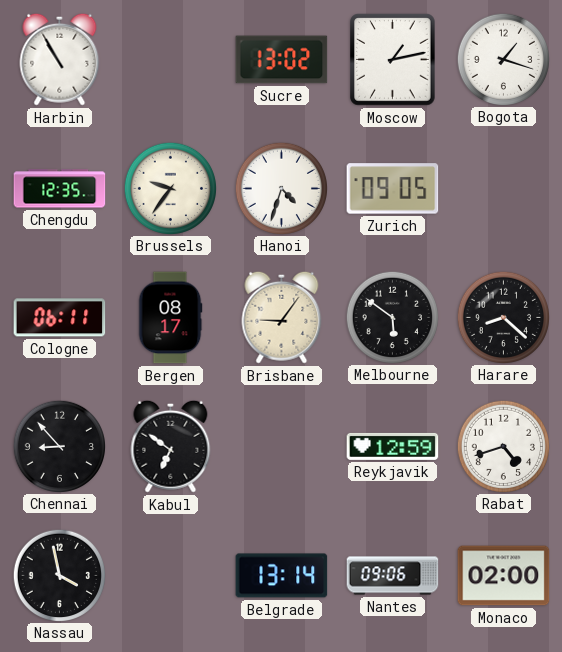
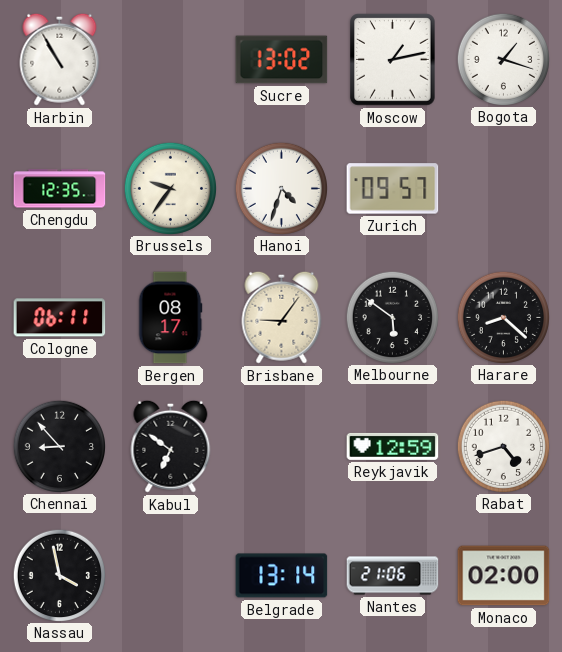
Zurich: 09:05 -> 09:57
Nantes: 09:06 -> 21:06
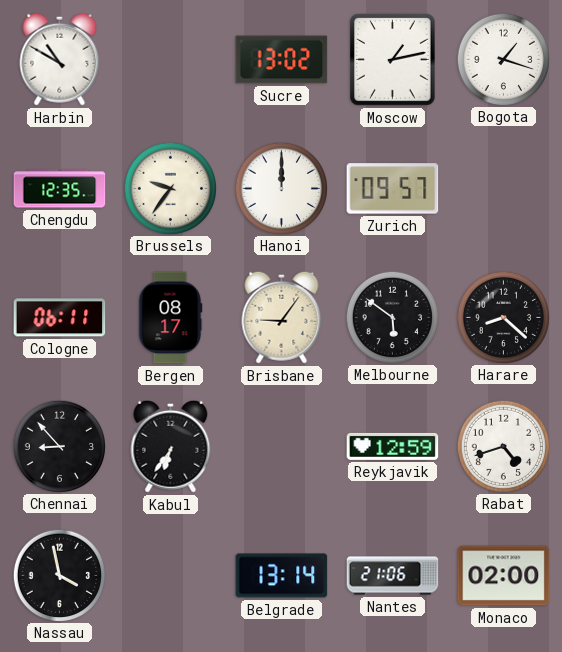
Harbin: 10:55 -> 10:50
Hanoi: 4:33 -> 12:00
Kabul: 6:51 -> 6:36
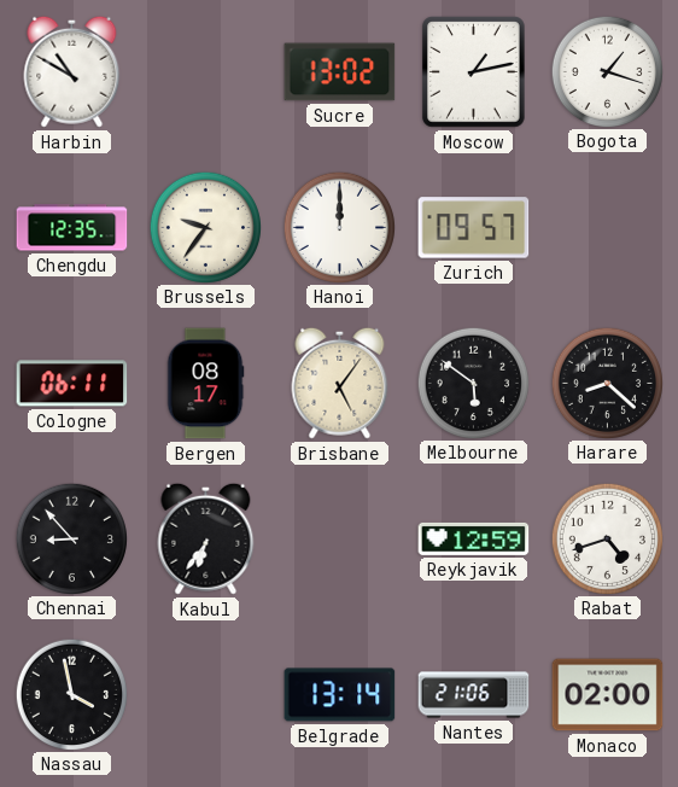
Brisbane: 9:06 -> 5:06
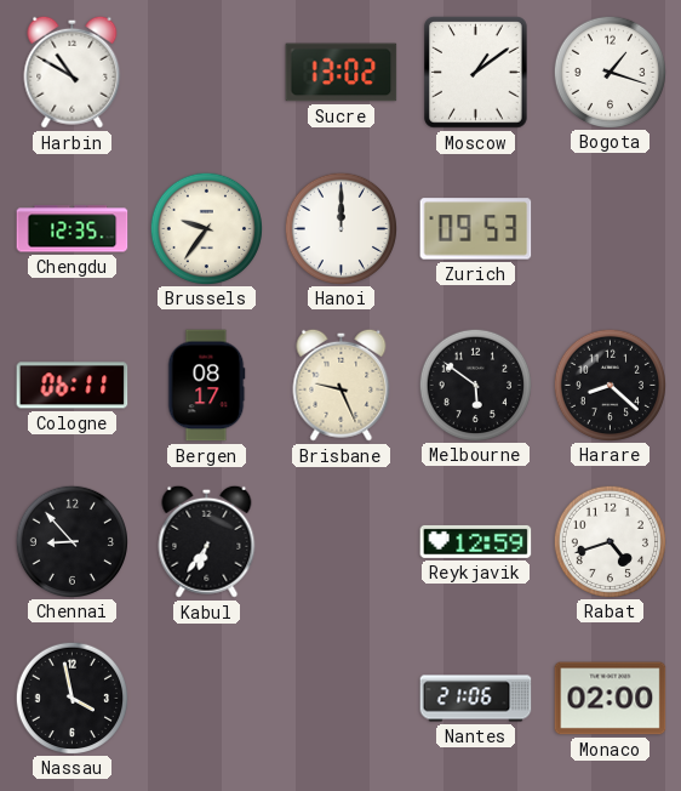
Moscow: 1:13 -> 1:09
Zurich: 09:57 -> 09:53
Brisbane: 5:06 -> 9:26
Belgrade: 13:14 -> none
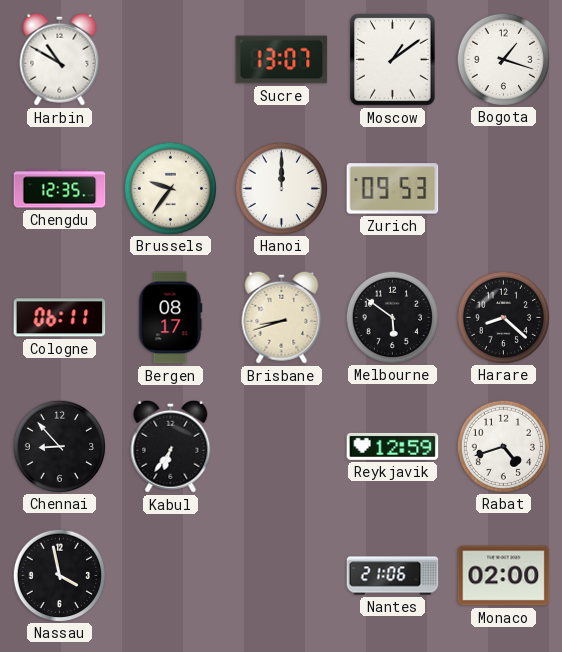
Sucre: 13:02 -> 13:07
Brisbane: 9:26 -> 8:42
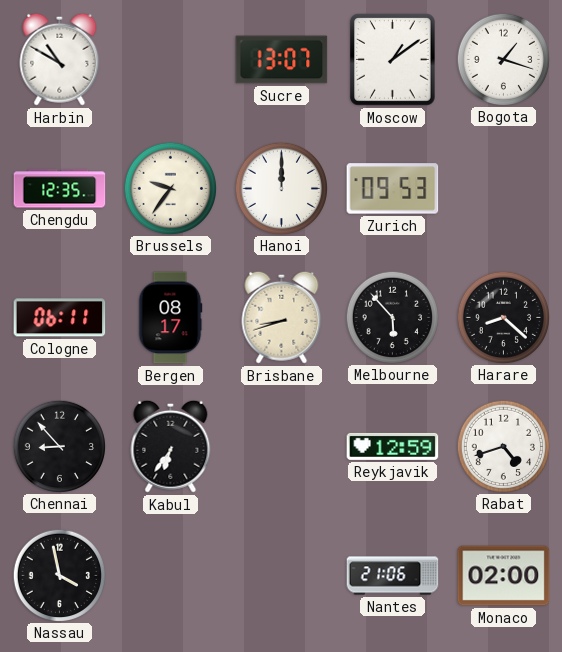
Melbourne: 5:51 -> 5:53
